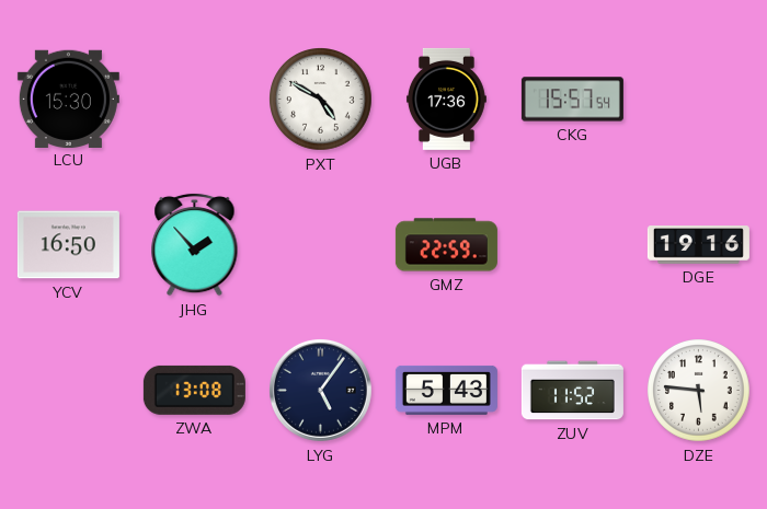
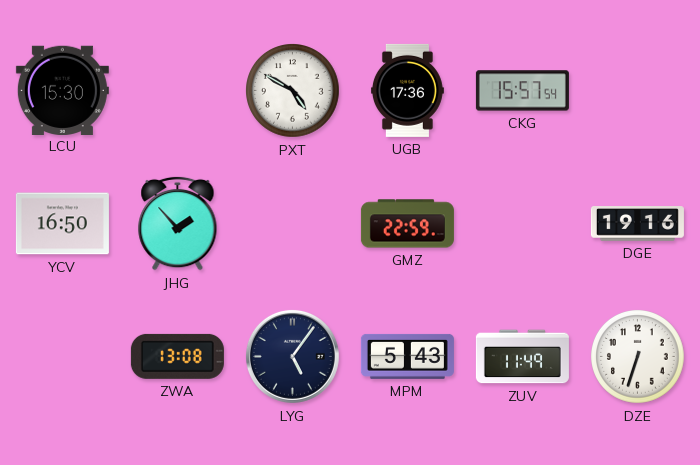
ZUV: 11:52 -> 11:49
DZE: 5:46 -> 6:33
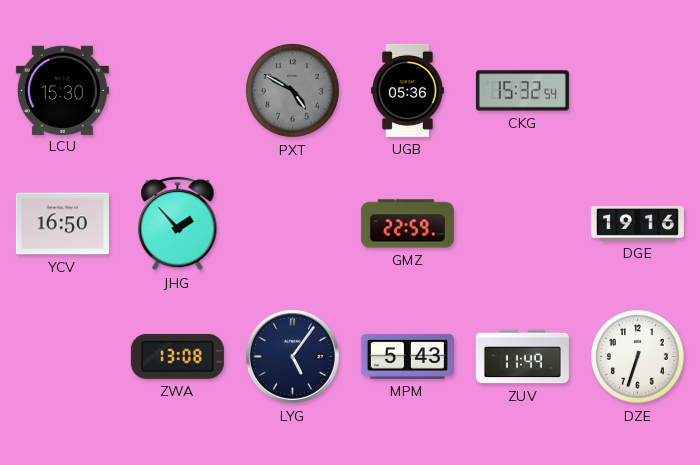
PXT dial: white -> grey
UGB: 17:36 -> 05:36
CKG: 15:57 -> 15:32
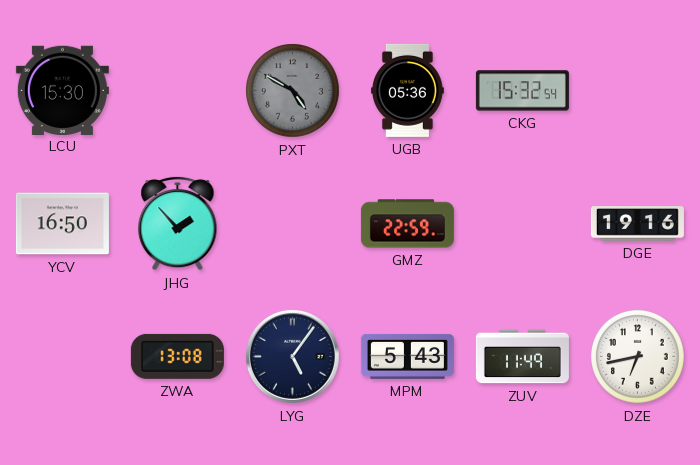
DZE: 6:33 -> 6:43
